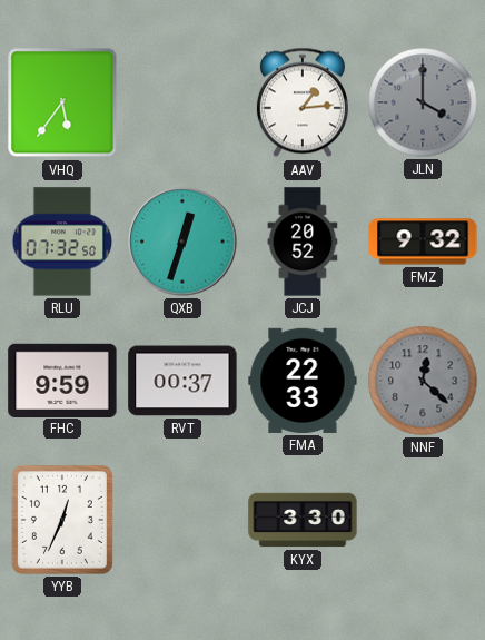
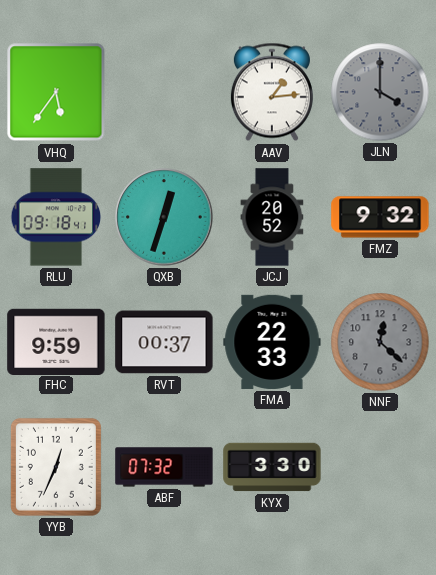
RLU: 07:32 -> 09:18
ABF: none -> 07:32
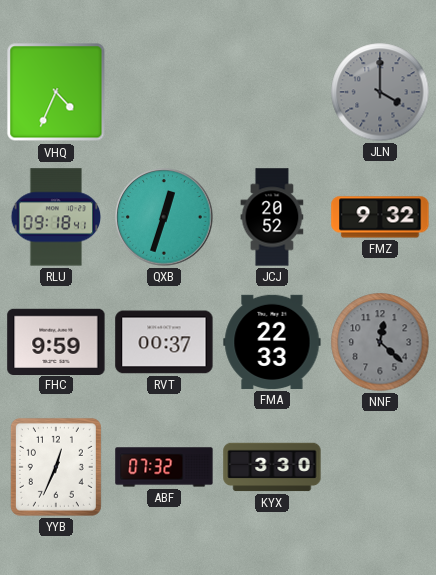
VHQ: 5:36 -> 4:34
AAV: 1:14 -> none
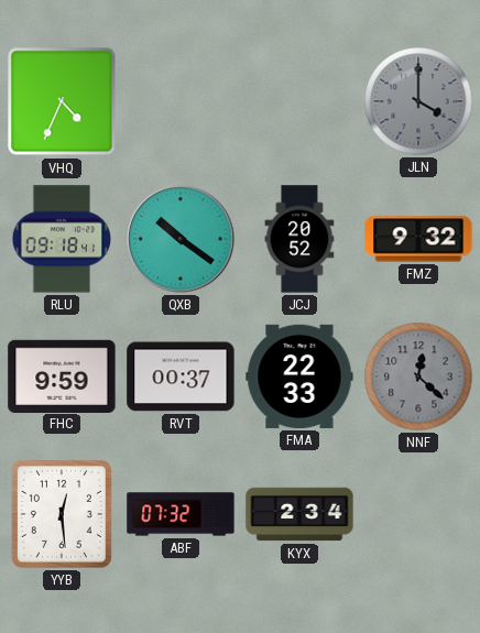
QXB: 12:33 -> 10:21
YYB: 12:34 -> 12:29
KYX: 3:30 -> 2:34
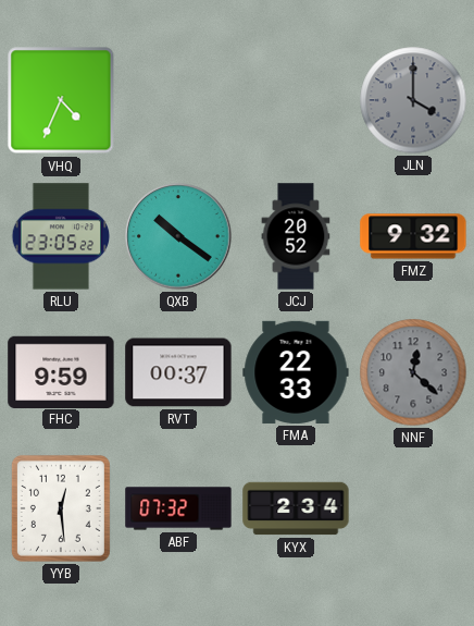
RLU: 09:18 -> 23:05
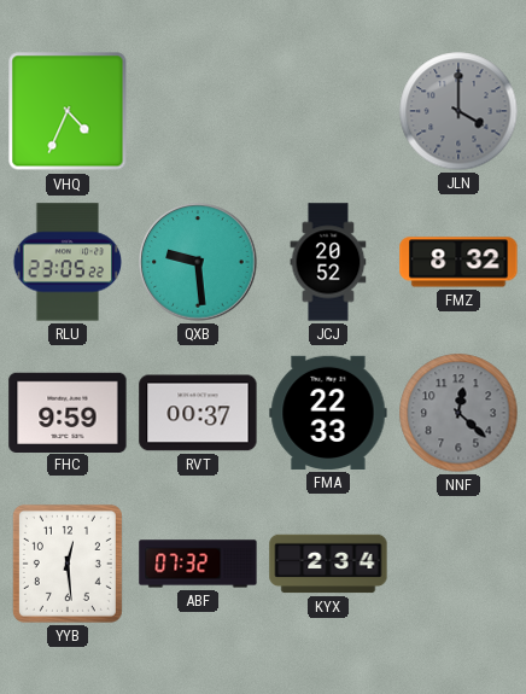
QXB: 10:21 -> 9:29
FMZ: 9:32 -> 8:32
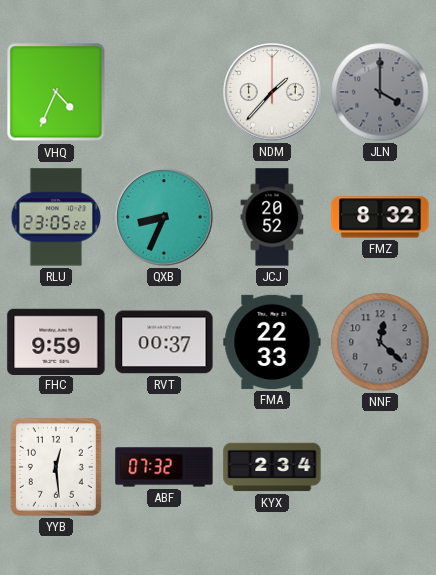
NDM: none -> 1:37
QXB: 9:29 -> 8:34
